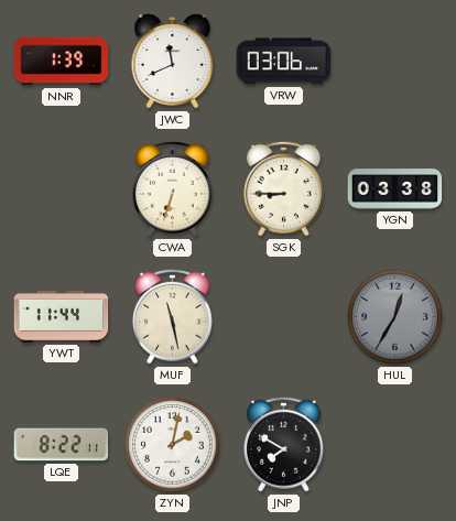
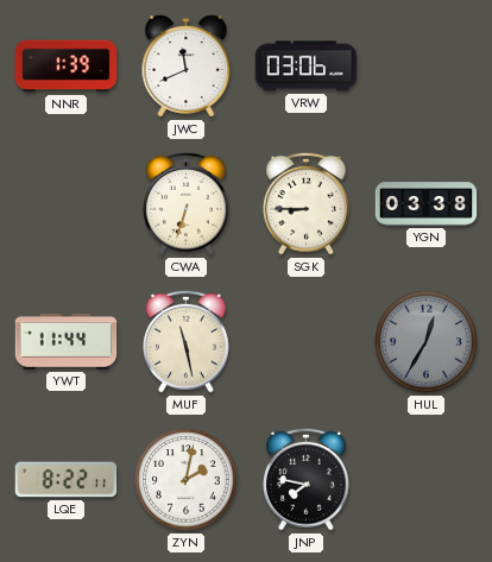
JNP: 7:50 -> 7:47
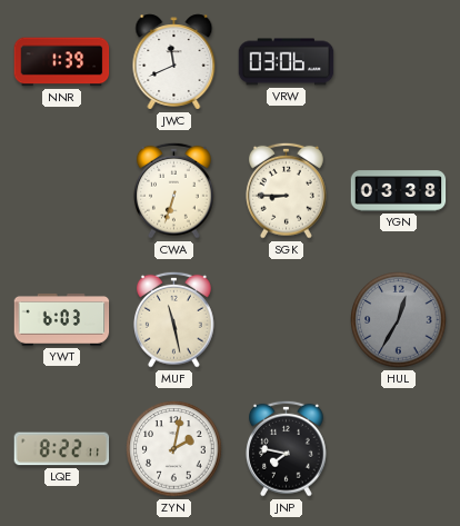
YWT: 11:44 -> 6:03
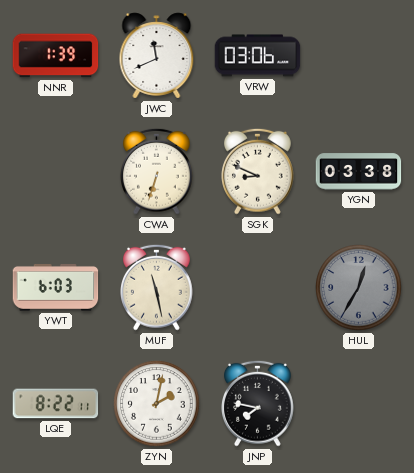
SGK: 8:45 -> 8:49
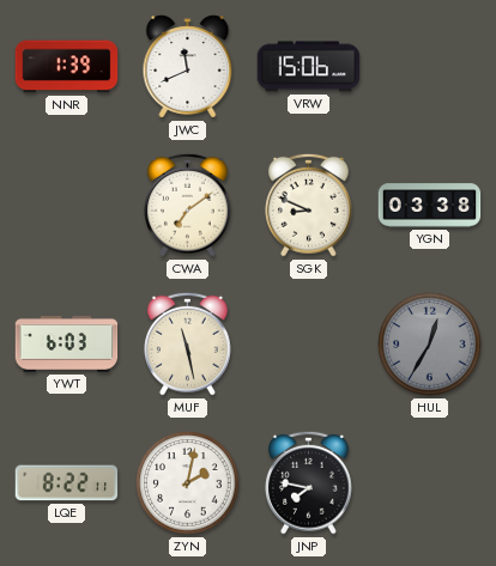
VRW: 03:06 -> 15:06
CWA: 6:33 -> 7:09
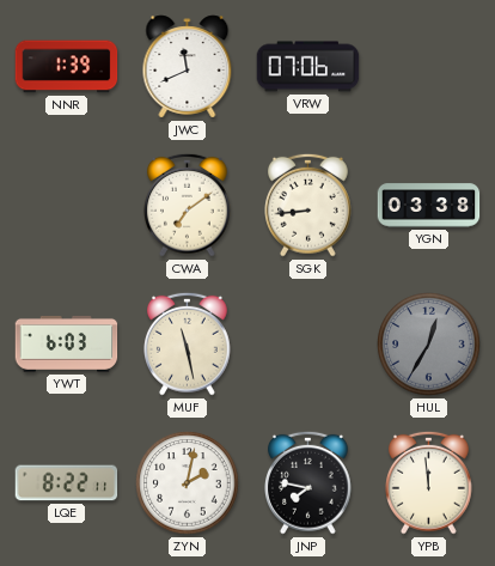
VRW: 15:06 -> 07:06
SGK: 8:49 -> 8:44
YPB: none -> 11:59
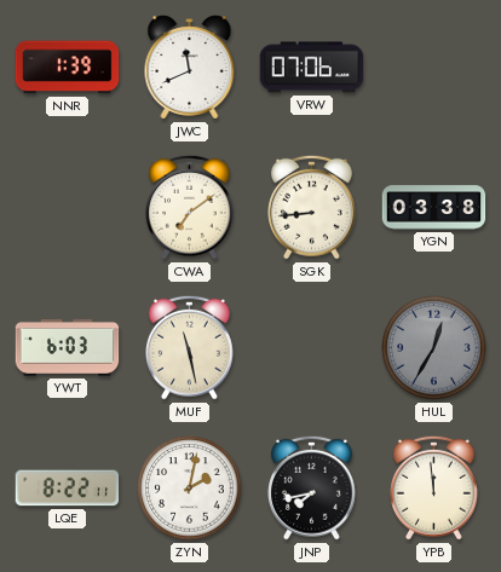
JNP: 7:47 -> 7:43
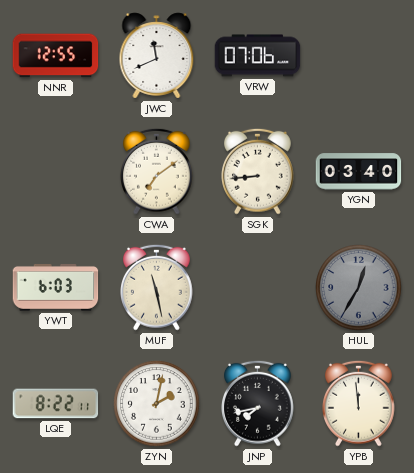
NNR: 1:39 -> 12:55
YGN: 03:38 -> 03:40
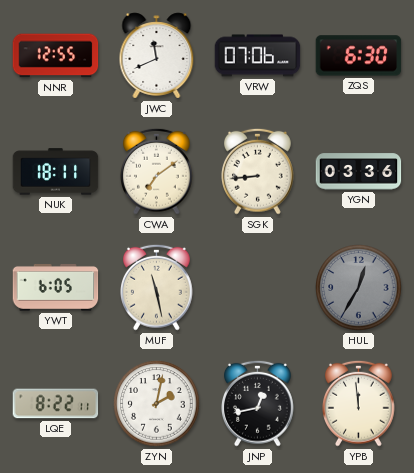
ZQS: none -> 6:30
NUK: none -> 18:11
YGN: 03:40 -> 03:36
YWT: 6:03 -> 6:05
JNP: 7:43 -> 12:43
